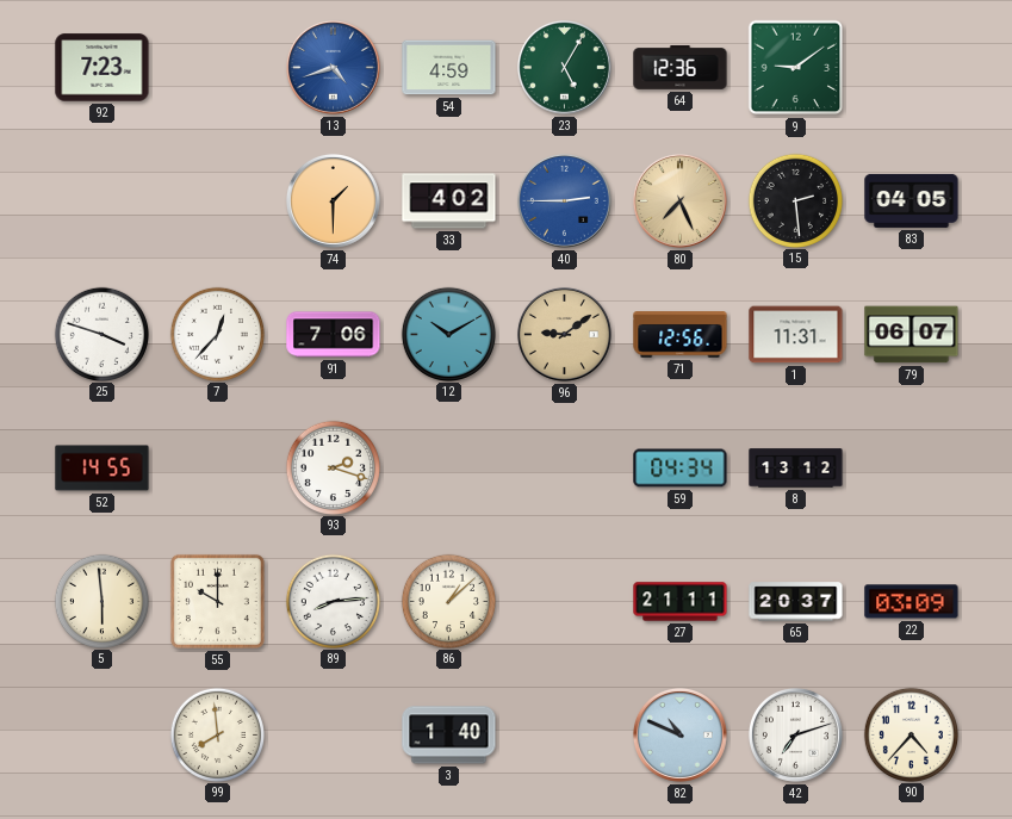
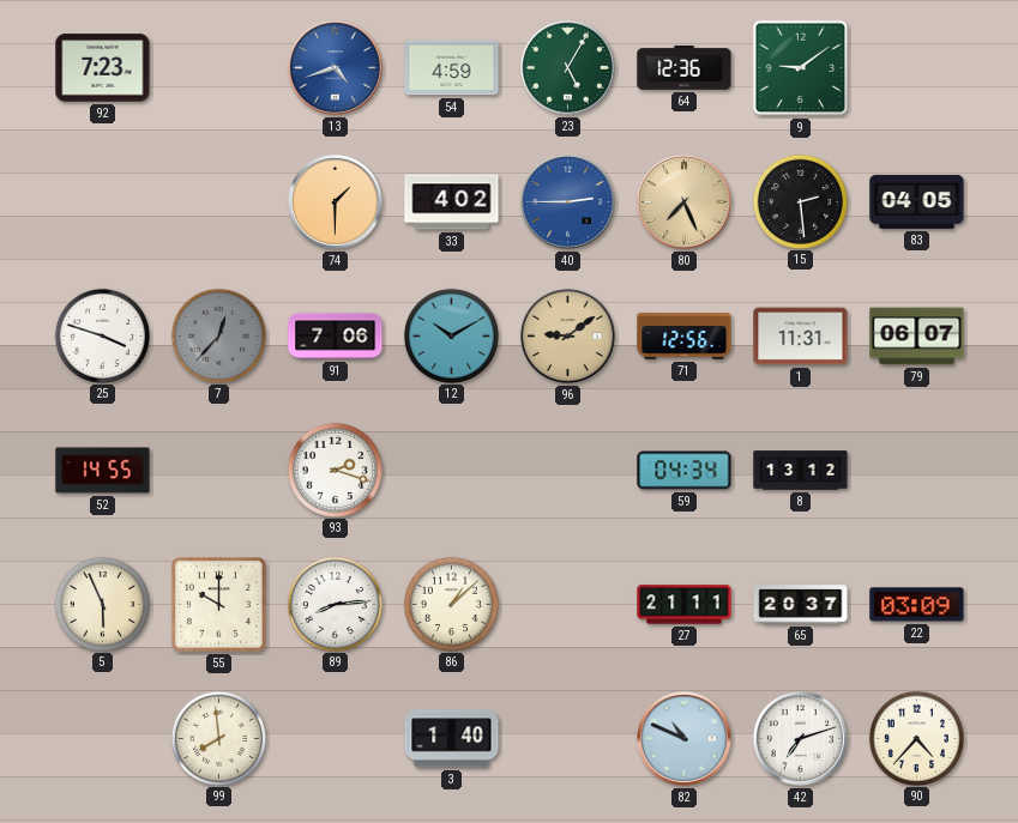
7 dial: white -> grey
5: 5:59 -> 5:56
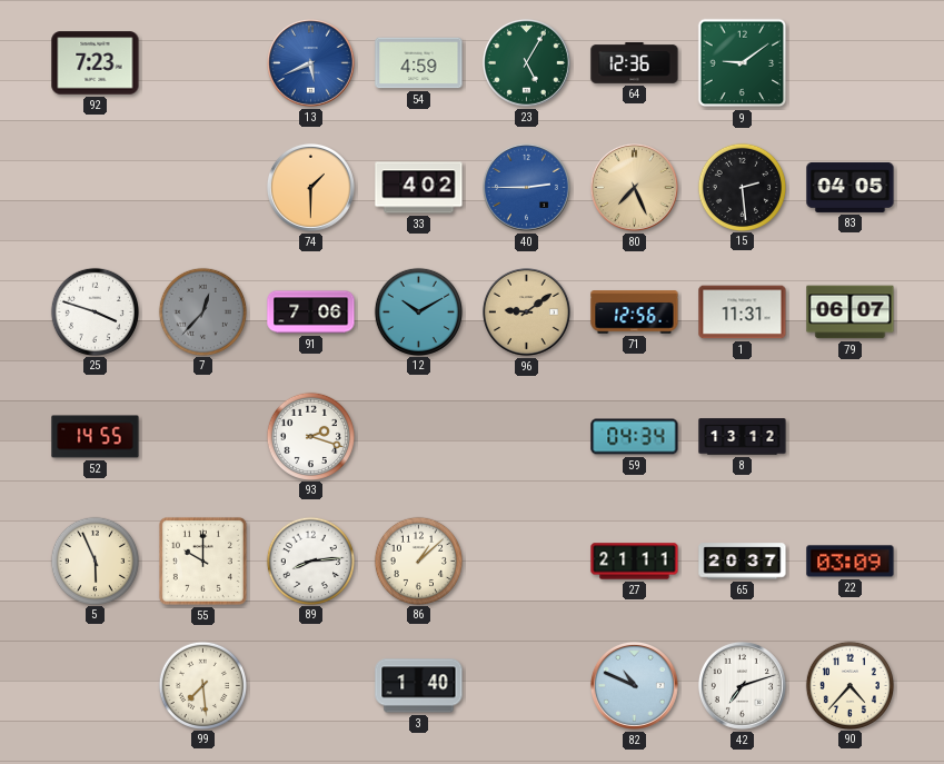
13: 4:42 -> 5:41
99: 7:59 -> 7:29
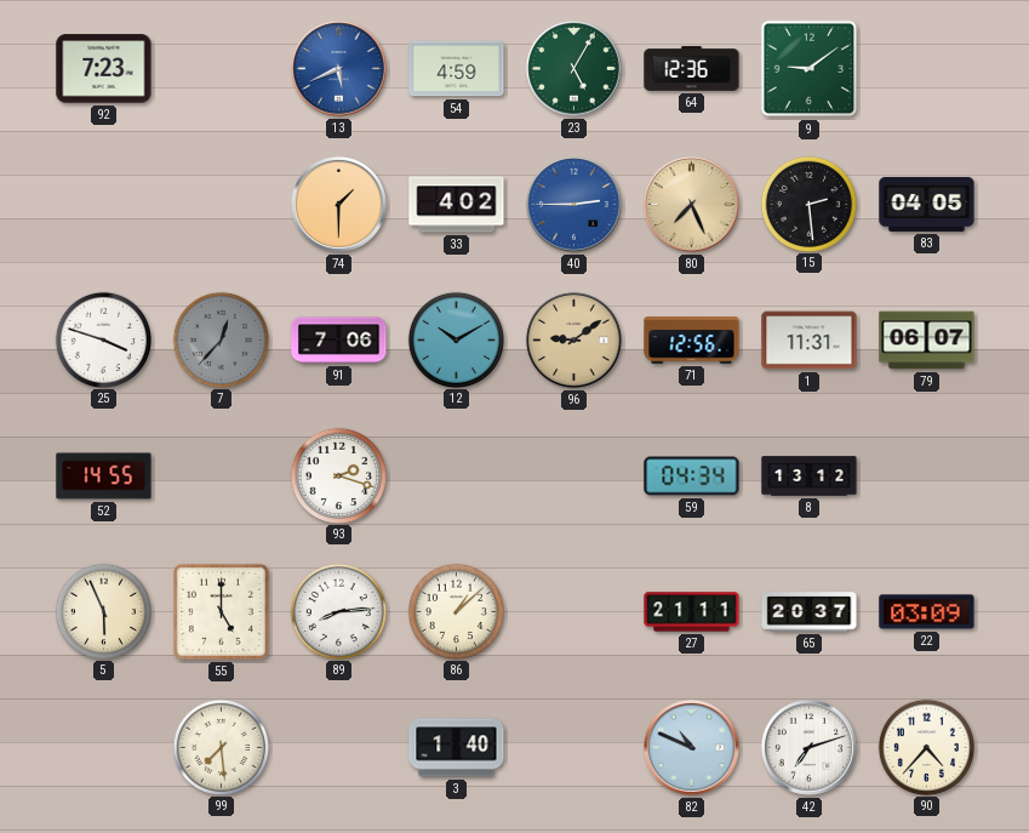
55: 10:00 -> 5:00
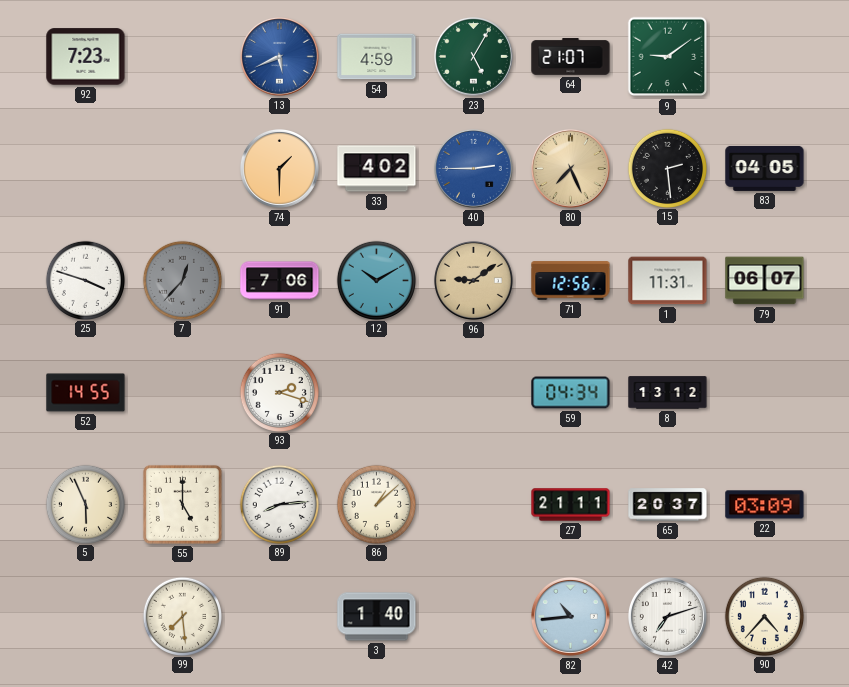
64: 12:36 -> 21:07
82: 10:49 -> 10:44
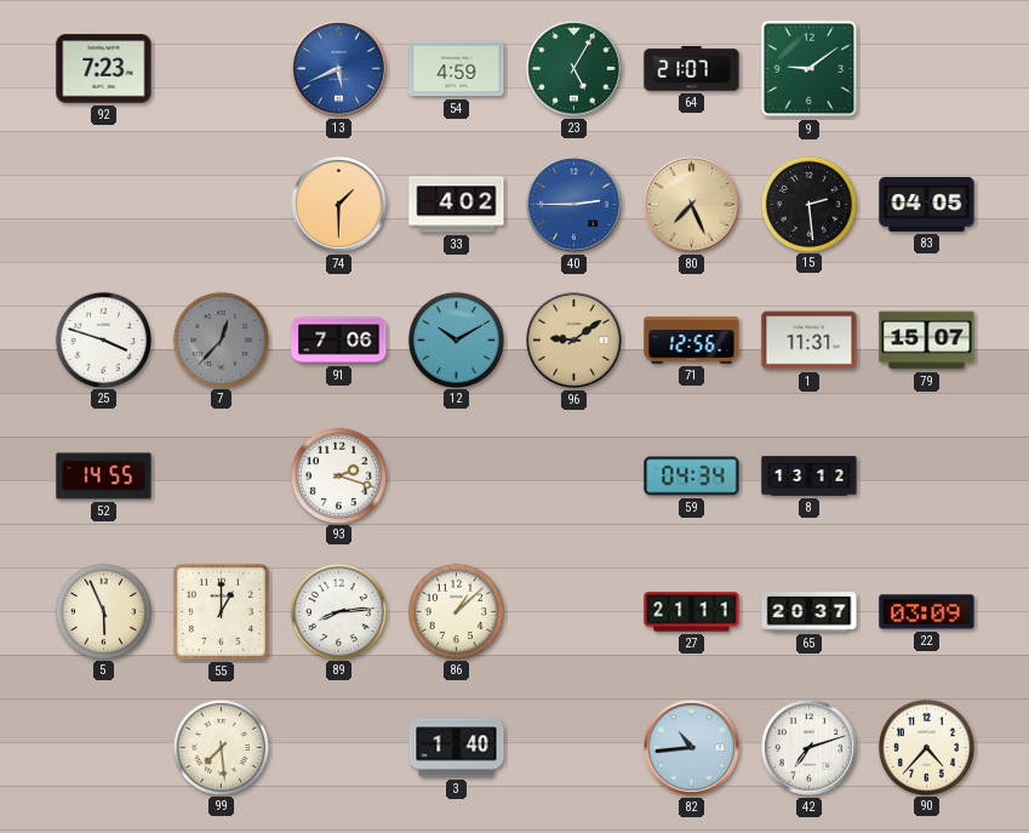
79: 06:07 -> 15:07
55: 5:00 -> 1:00
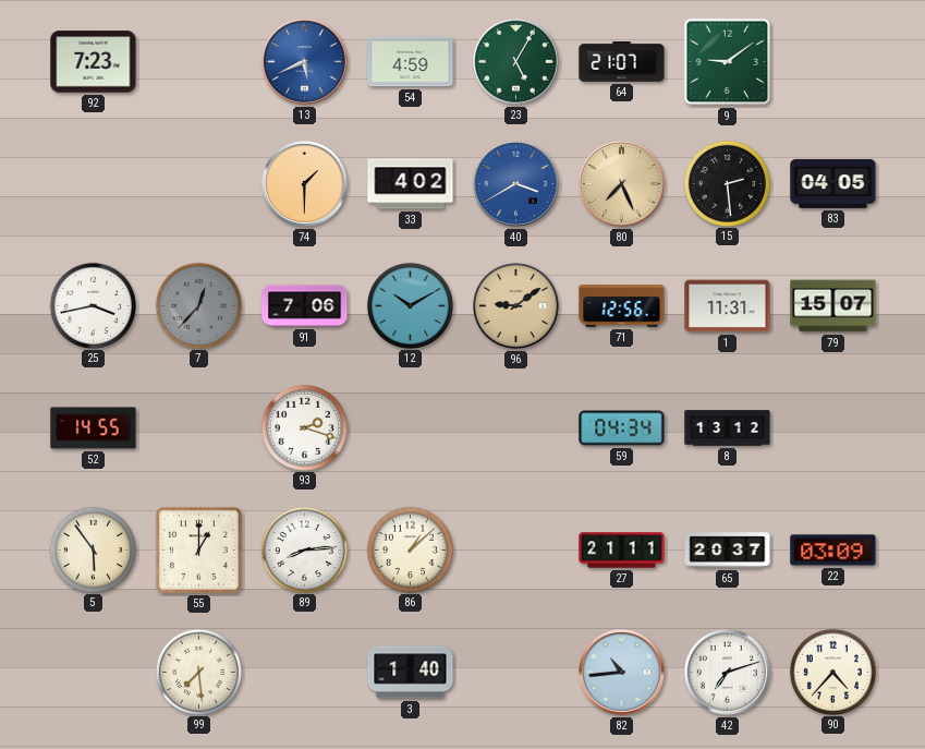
40: 2:45 -> 3:40
25: 3:48 -> 3:43
5: 5:56 -> 5:54
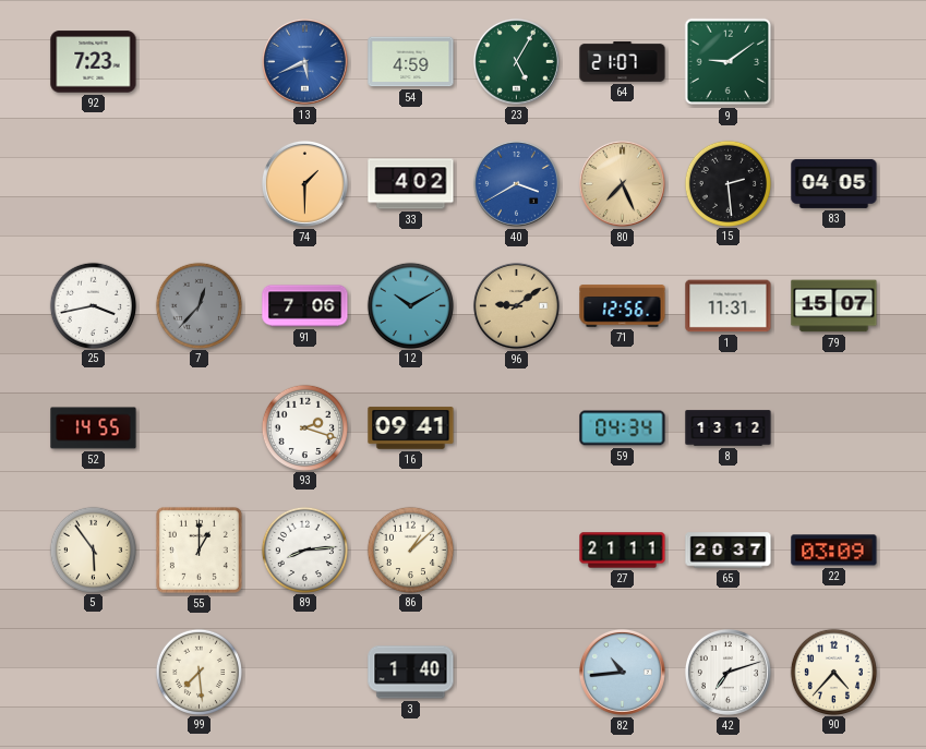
16: none -> 09:41
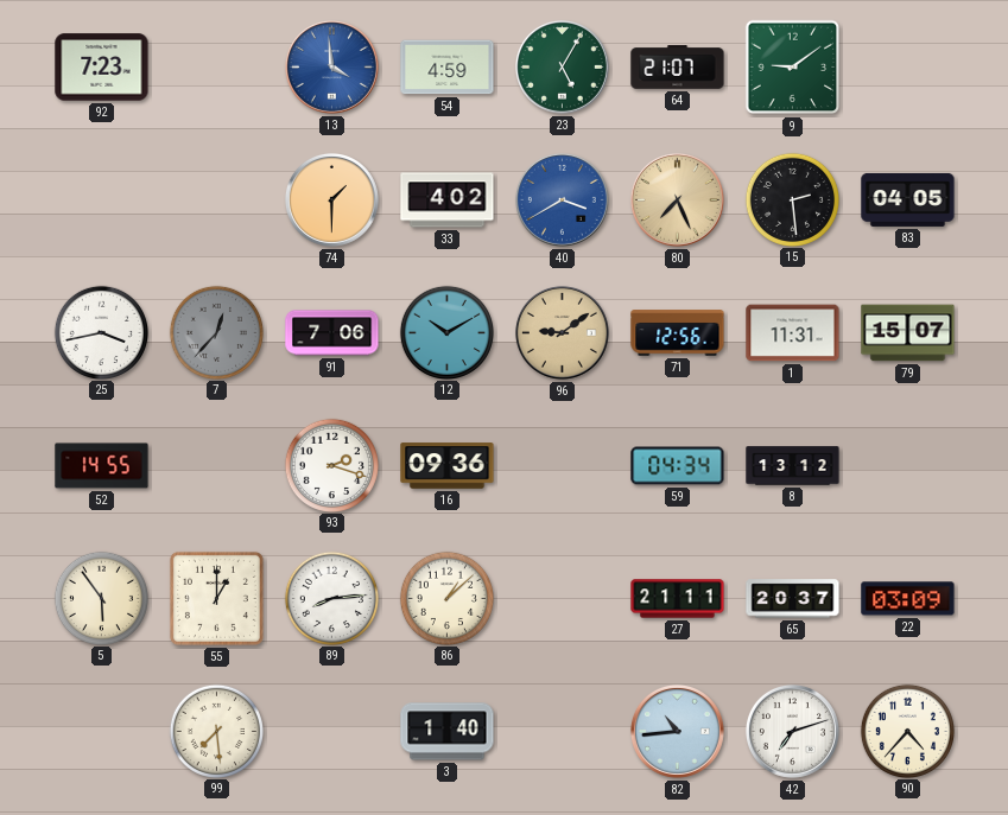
13: 5:41 -> 3:59
16: 09:41 -> 09:36
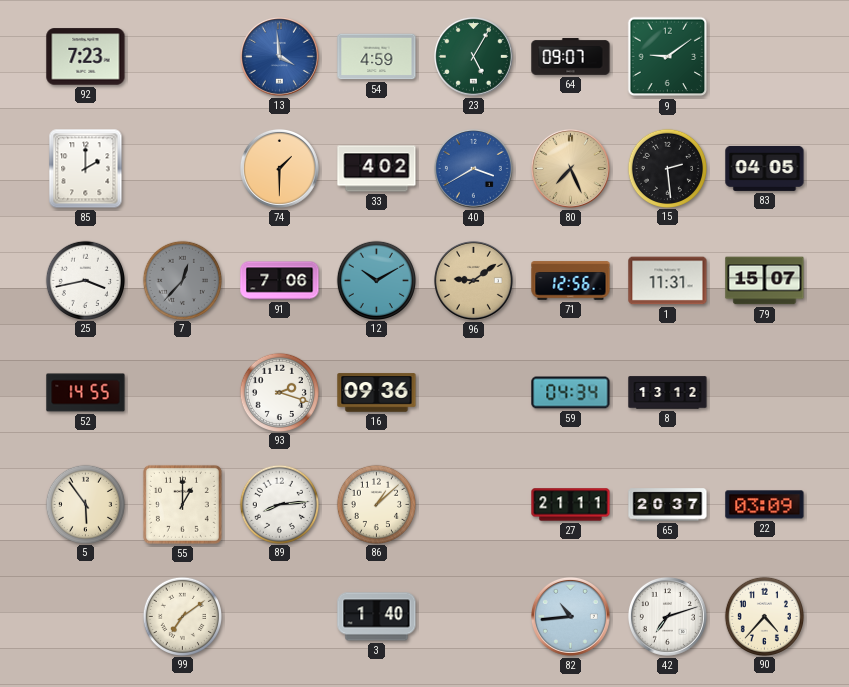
64: 21:07 -> 09:07
85: none -> 2:00
99: 7:29 -> 7:09
